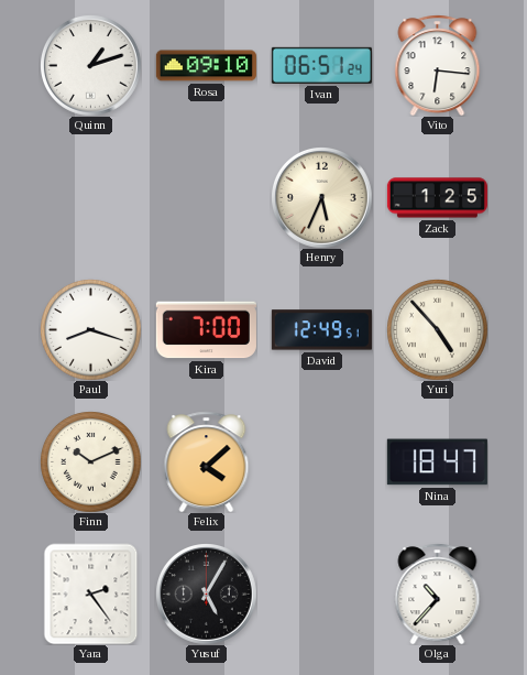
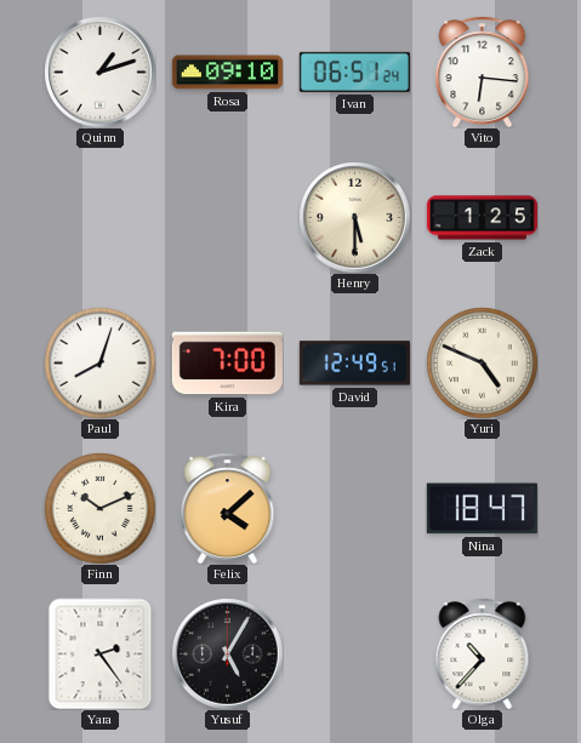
Henry: 5:34 -> 5:30
Paul: 8:18 -> 8:03
Yuri: 4:53 -> 4:49
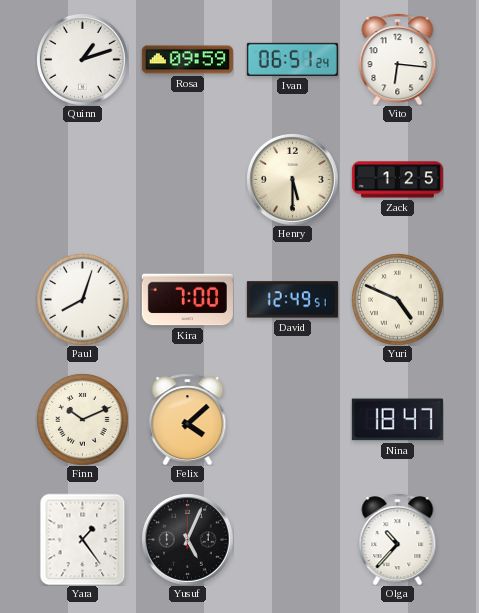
Rosa: 09:10 -> 09:59
Yara: 2:24 -> 1:24
Yusuf: 5:05 -> 5:04
